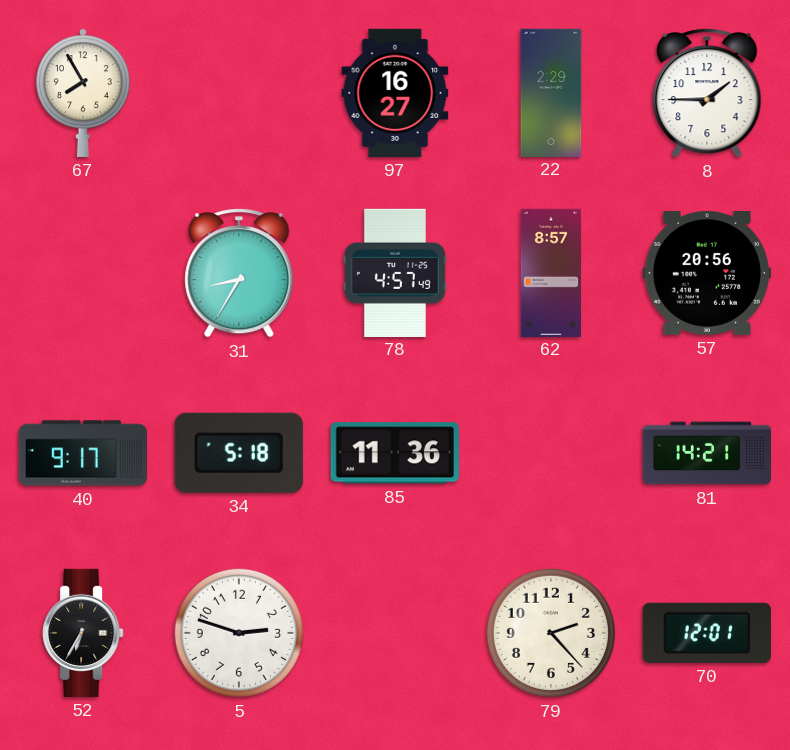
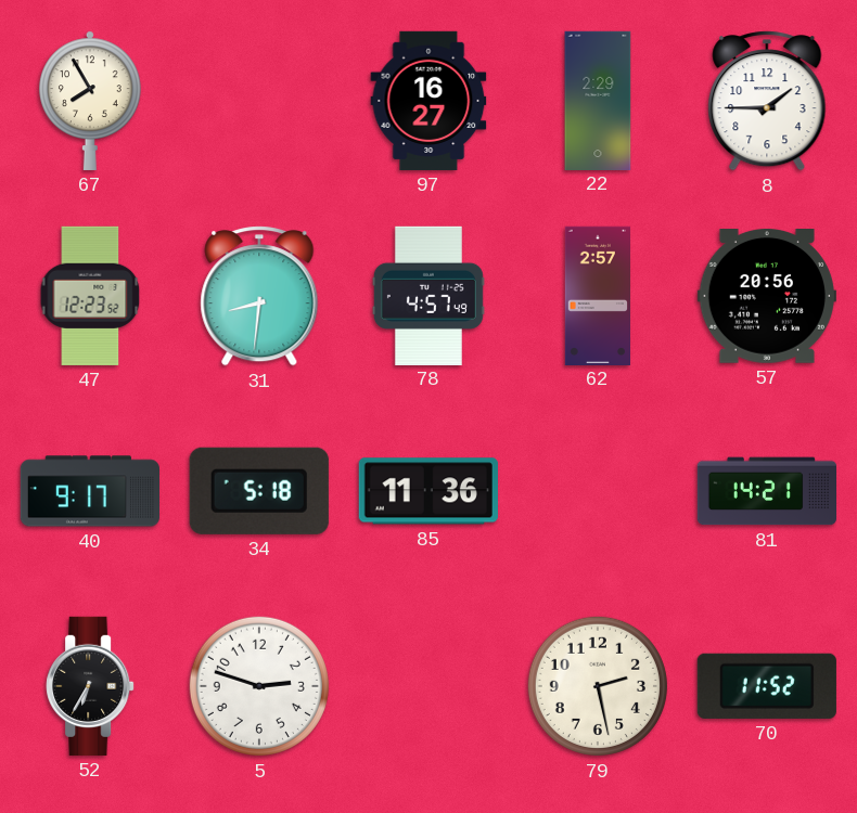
47: none -> 12:23
31: 8:35 -> 8:31
62: 8:57 -> 2:57
79: 2:23 -> 2:28
70: 12:01 -> 11:52
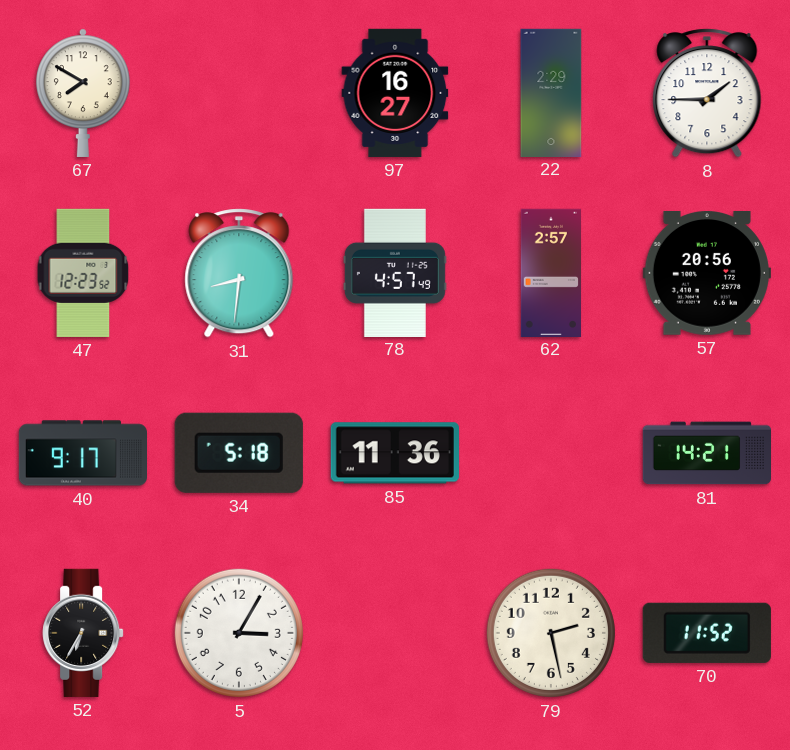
67: 7:55 -> 7:50
5: 2:48 -> 3:05
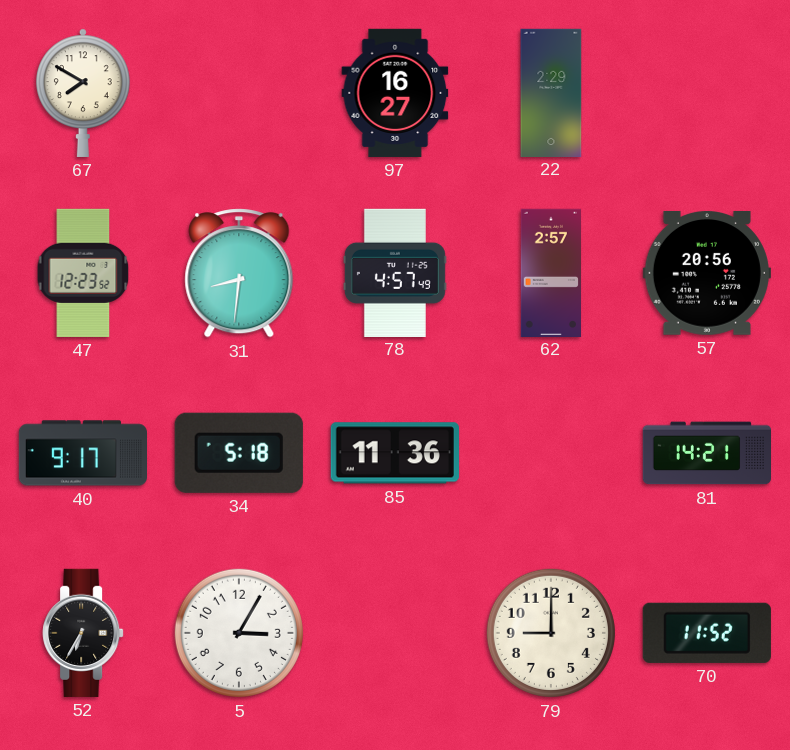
8: 1:45 -> none
79: 2:28 -> 9:00
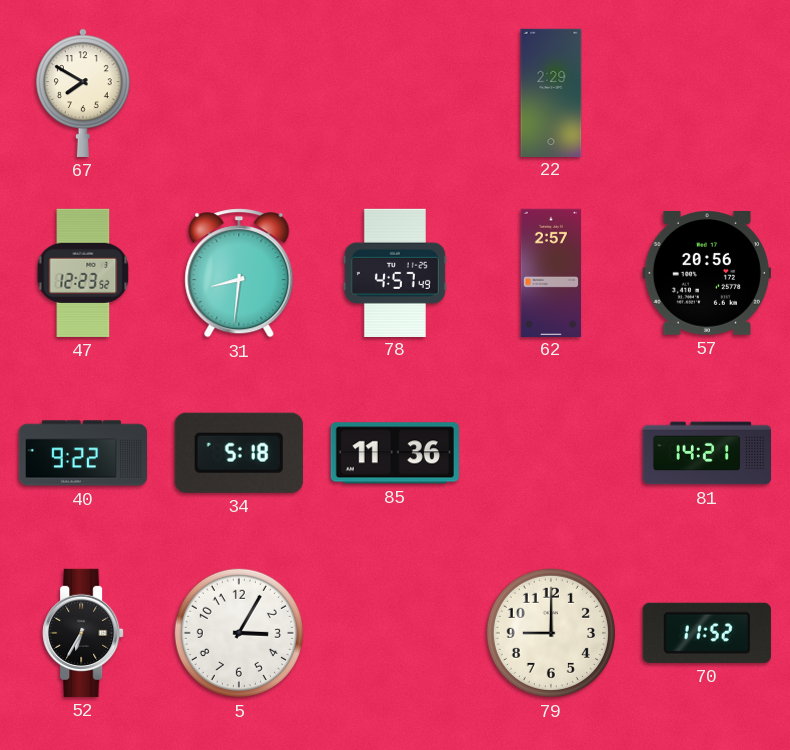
97: 16:27 -> none
40: 9:17 -> 9:22
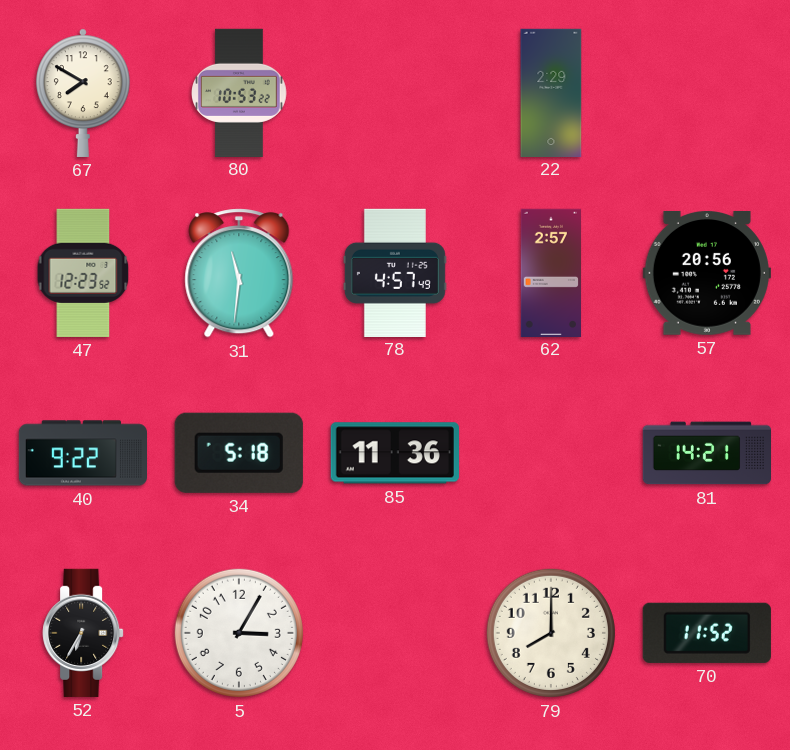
80: none -> 10:53
31: 8:31 -> 11:31
79: 9:00 -> 8:00
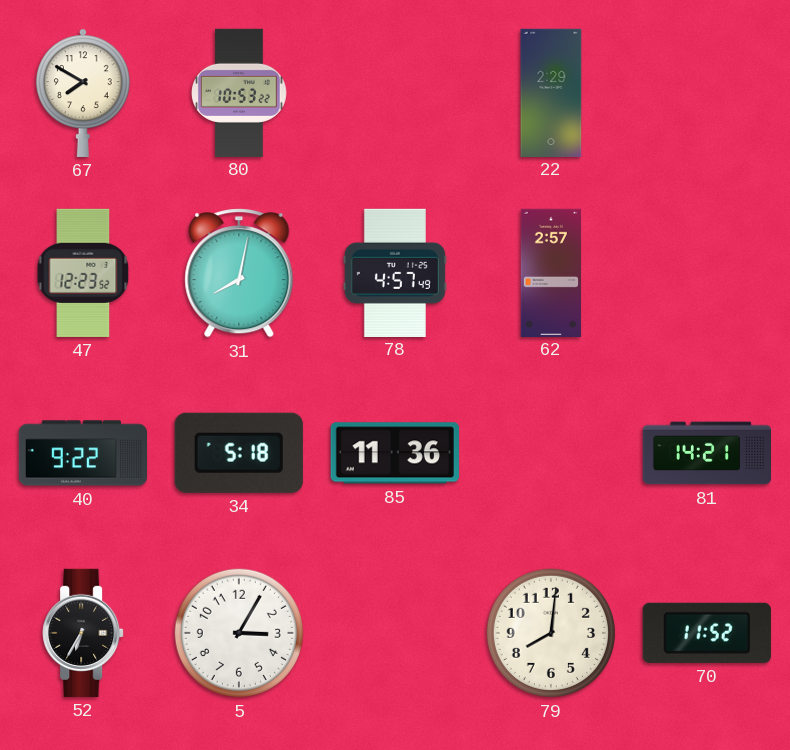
31: 11:31 -> 8:02
57: 20:56 -> none
79: 8:00 -> 8:01
